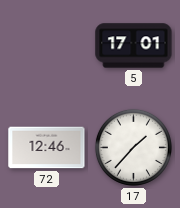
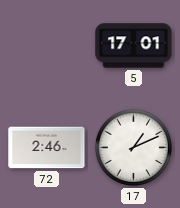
72: 12:46 -> 2:46
17: 1:37 -> 1:11
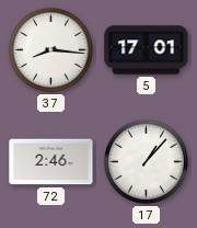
37: none -> 8:16
17: 1:11 -> 1:07
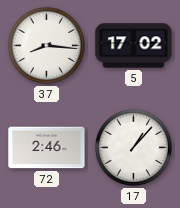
5: 17:01 -> 17:02
